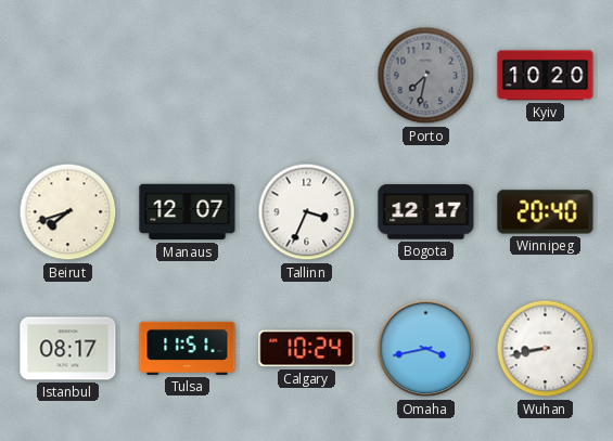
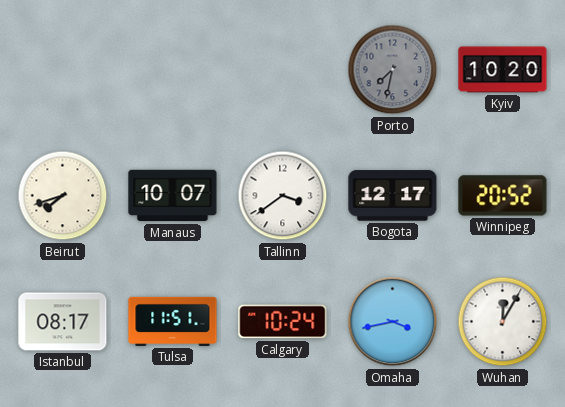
Manaus: 12:07 -> 10:07
Tallinn: 3:34 -> 3:39
Winnipeg: 20:40 -> 20:52
Wuhan: 8:43 -> 12:05
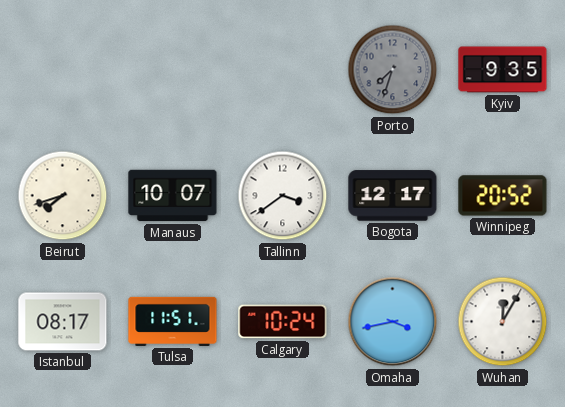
Porto: 7:32 -> 7:33
Kyiv: 10:20 -> 9:35
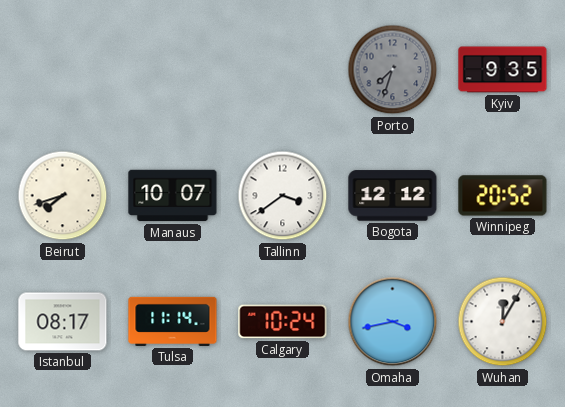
Bogota: 12:17 -> 12:12
Tulsa: 11:51 -> 11:14
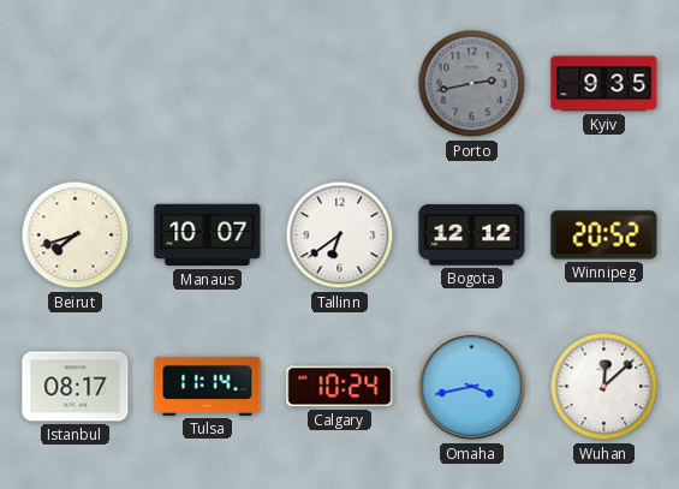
Porto: 7:33 -> 2:43
Tallinn: 3:39 -> 6:39
Wuhan: 12:05 -> 12:08
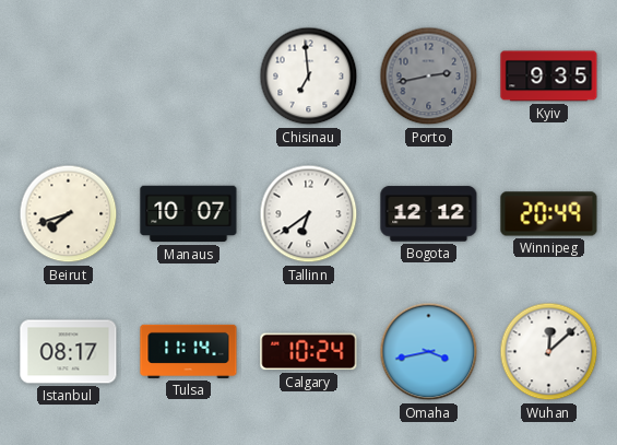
Chisinau: none -> 6:59
Winnipeg: 20:52 -> 20:49
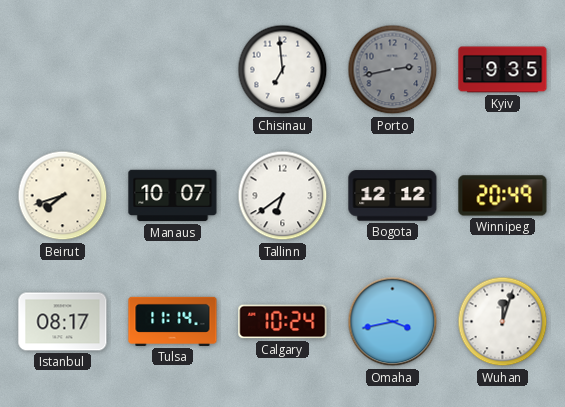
Wuhan: 12:08 -> 12:03
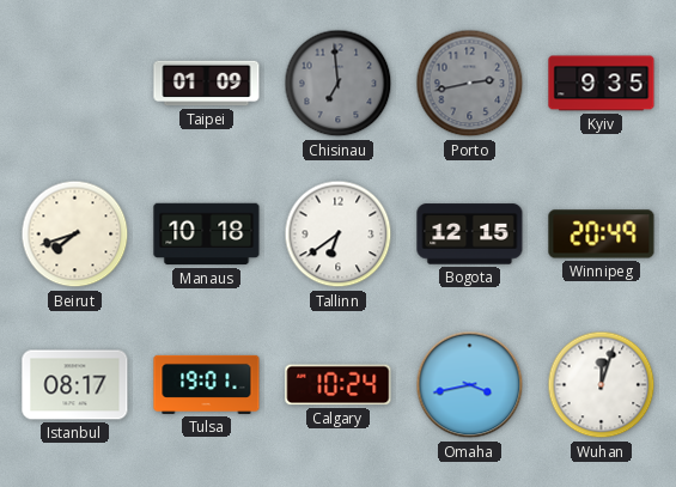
Taipei: none -> 01:09
Chisinau dial: white -> grey
Manaus: 10:07 -> 10:18
Bogota: 12:12 -> 12:15
Tulsa: 11:14 -> 19:01
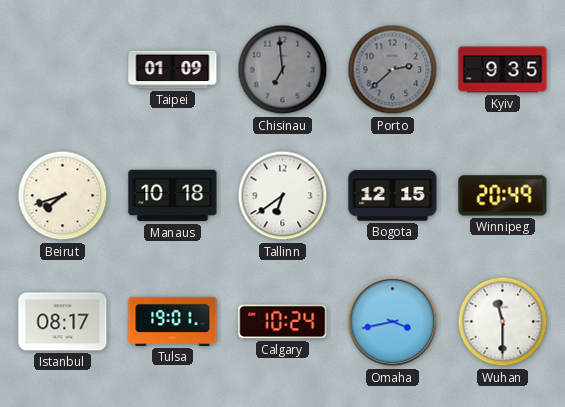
Porto: 2:43 -> 2:38
Wuhan: 12:03 -> 11:30
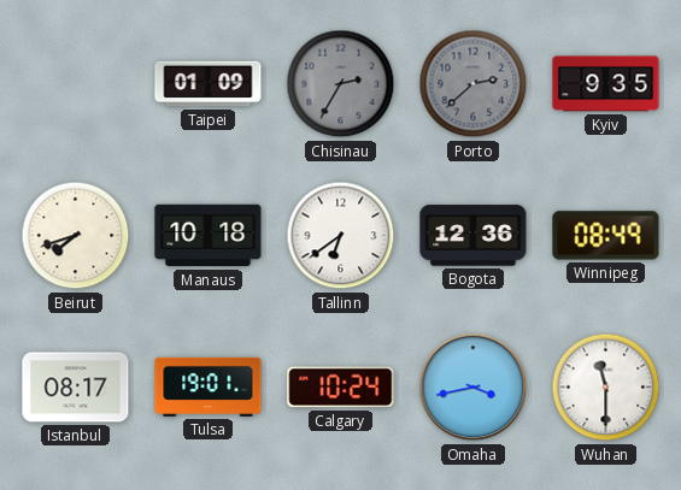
Chisinau: 6:59 -> 2:35
Bogota: 12:15 -> 12:36
Winnipeg: 20:49 -> 08:49
